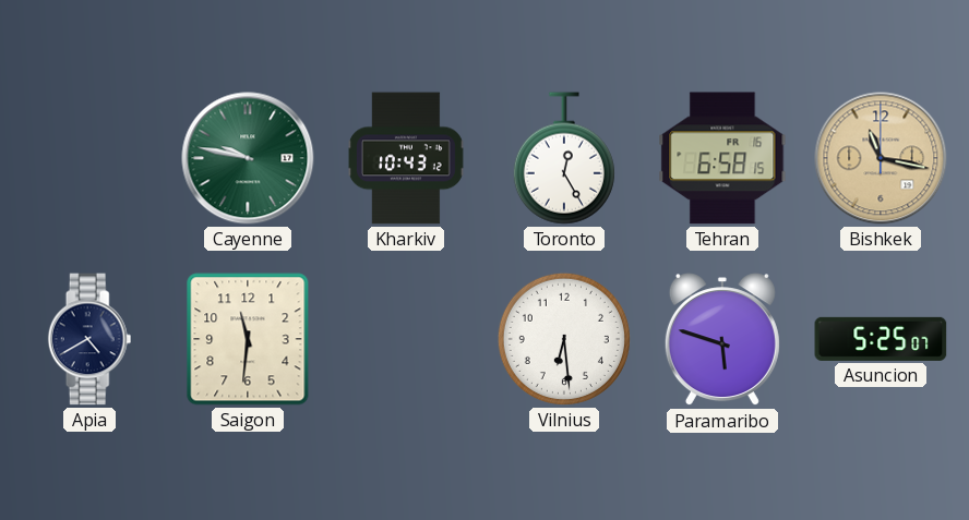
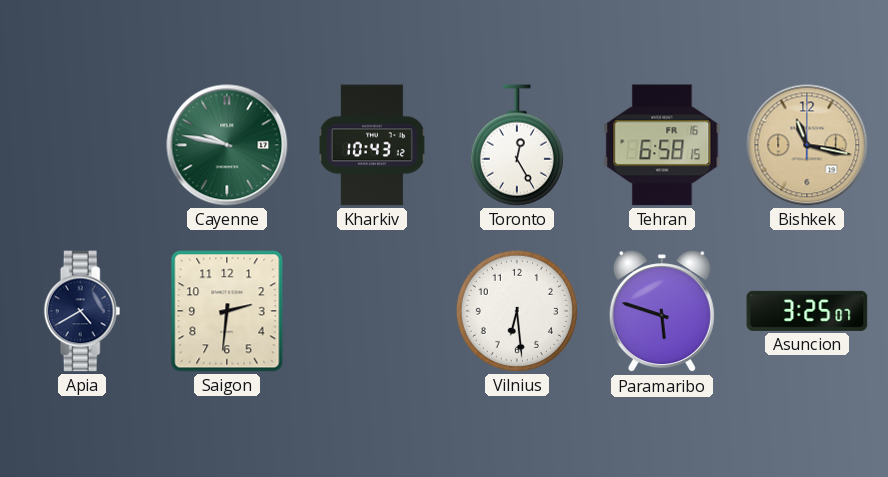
Saigon: 11:31 -> 2:31
Asuncion: 5:25 -> 3:25
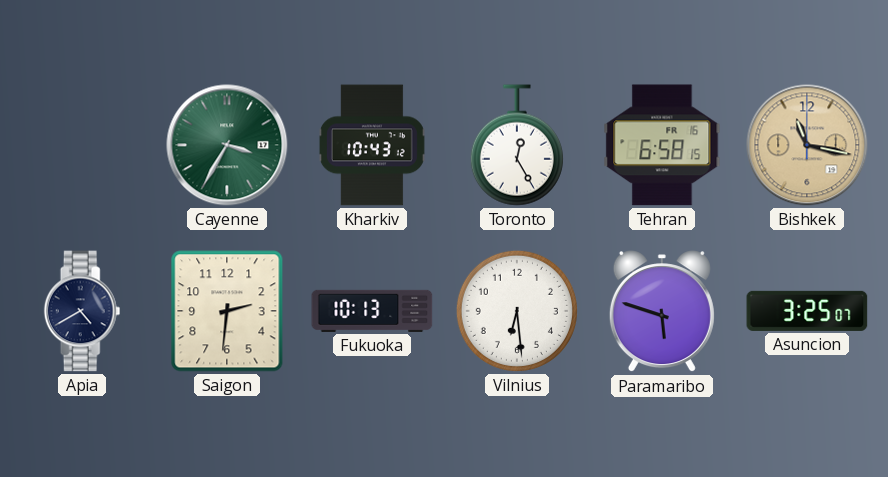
Cayenne: 9:47 -> 3:35
Fukuoka: none -> 10:13
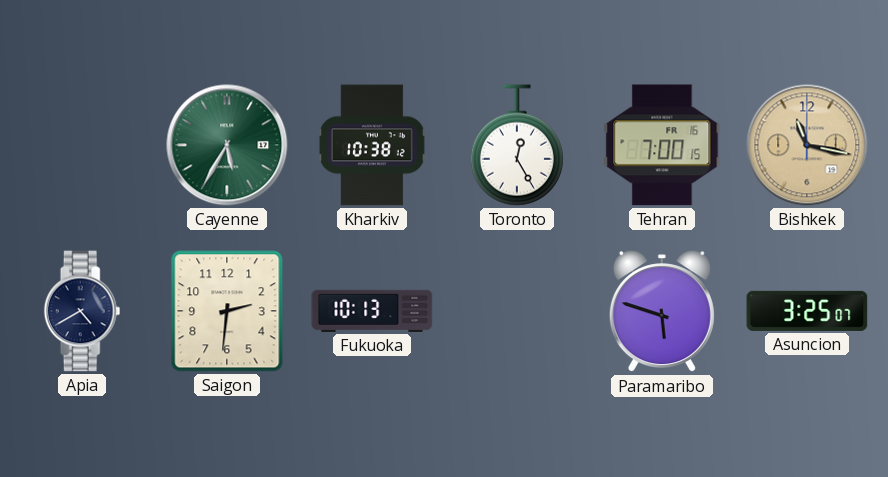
Cayenne: 3:35 -> 5:35
Kharkiv: 10:43 -> 10:38
Tehran: 6:58 -> 7:00
Vilnius: 6:29 -> none
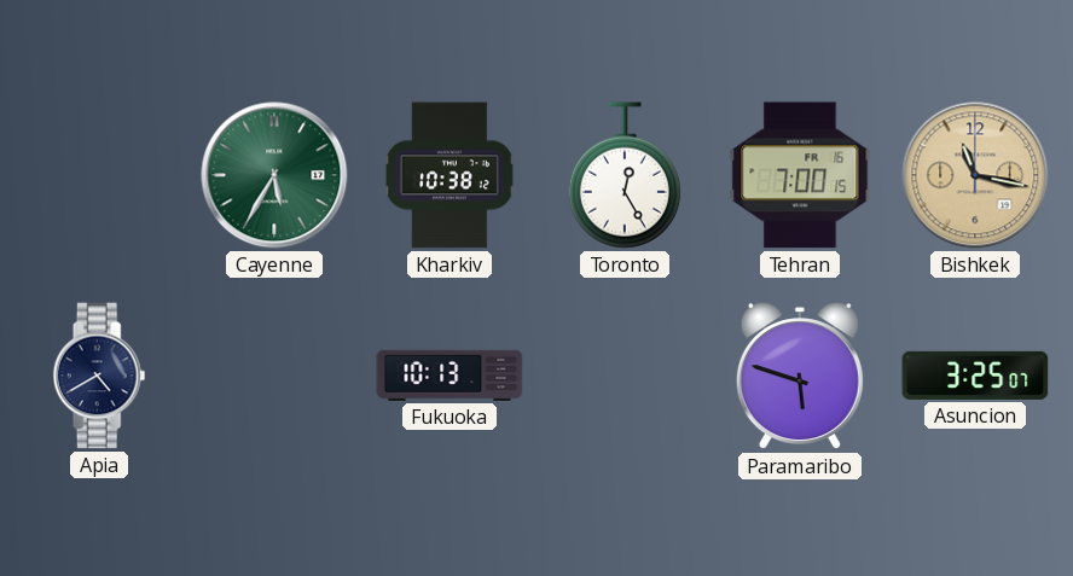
Saigon: 2:31 -> none
